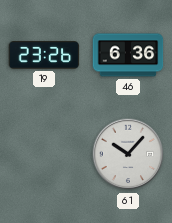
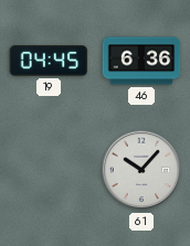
19: 23:26 -> 04:45
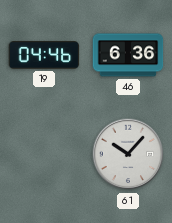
19: 04:45 -> 04:46
